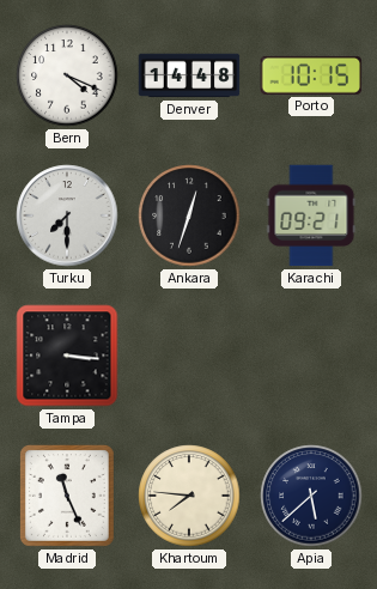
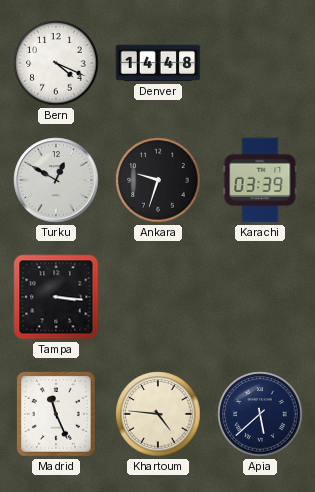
Porto: 10:15 -> none
Turku: 7:30 -> 12:50
Ankara: 12:33 -> 9:33
Karachi: 09:21 -> 03:39
Khartoum: 7:46 -> 4:46
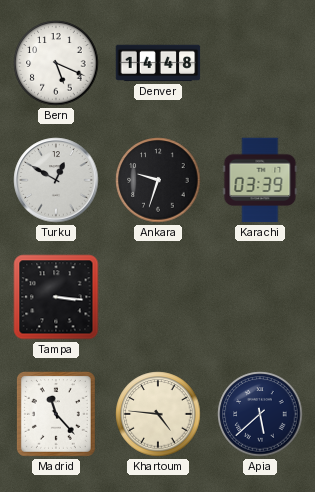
Bern: 4:19 -> 5:19
Madrid: 11:26 -> 11:23
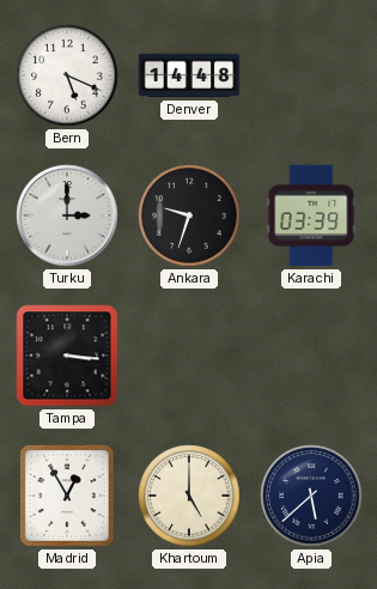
Turku: 12:50 -> 3:00
Madrid: 11:23 -> 12:55
Khartoum: 4:46 -> 5:00
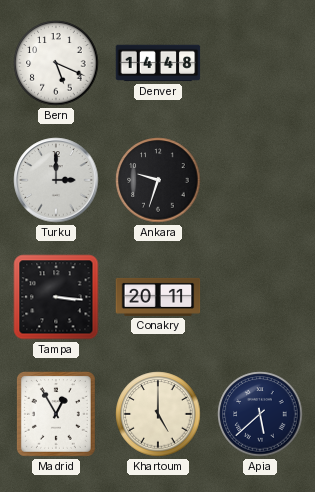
Karachi: 03:39 -> none
Conakry: none -> 20:11
